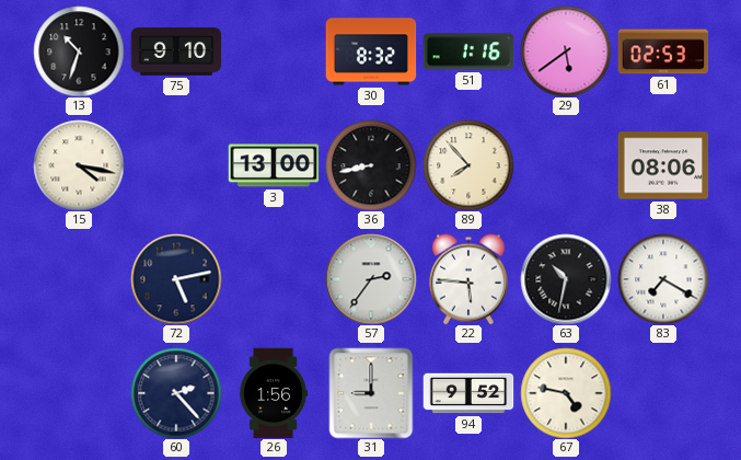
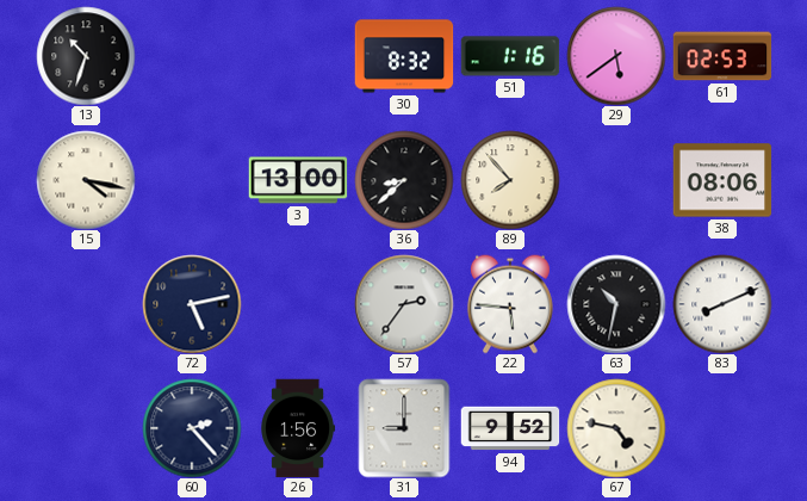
75: 9:10 -> none
36: 8:43 -> 8:38
83: 7:20 -> 8:11
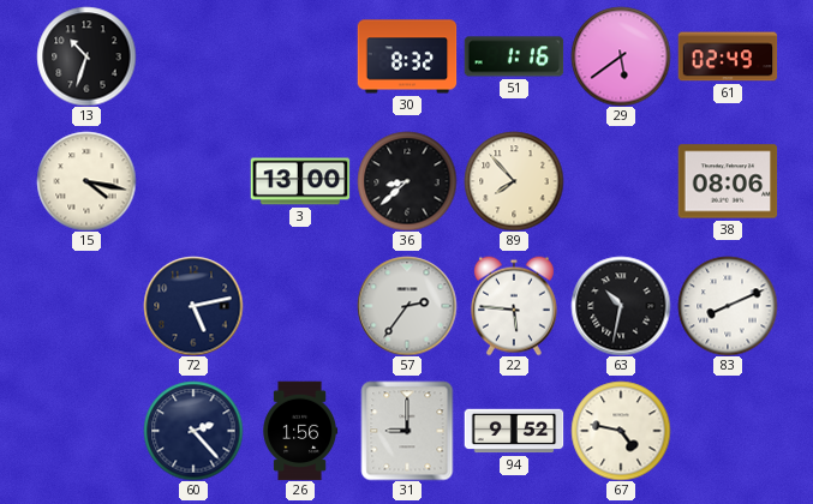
61: 02:53 -> 02:49
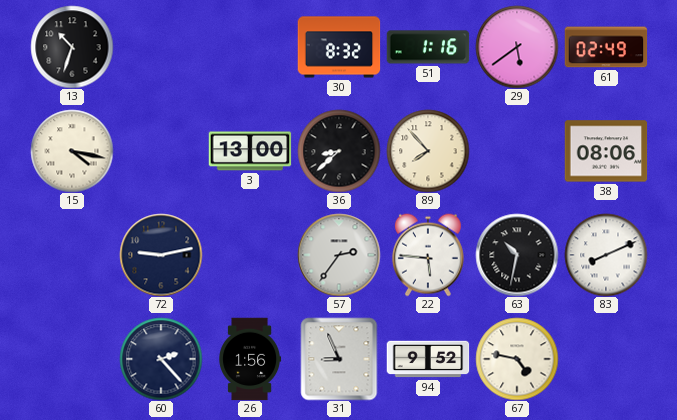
72: 5:13 -> 9:13
31: 9:00 -> 8:56
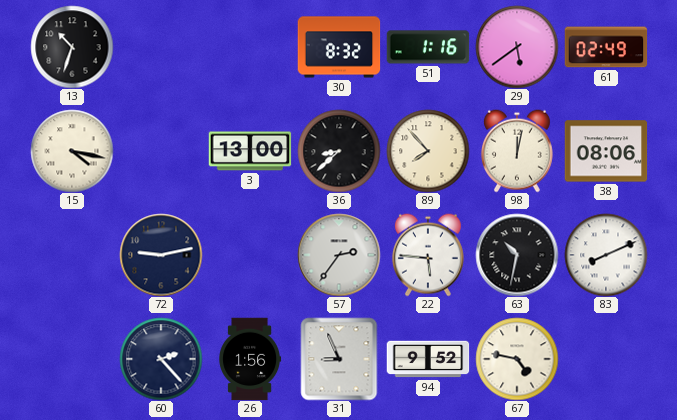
98: none -> 12:02
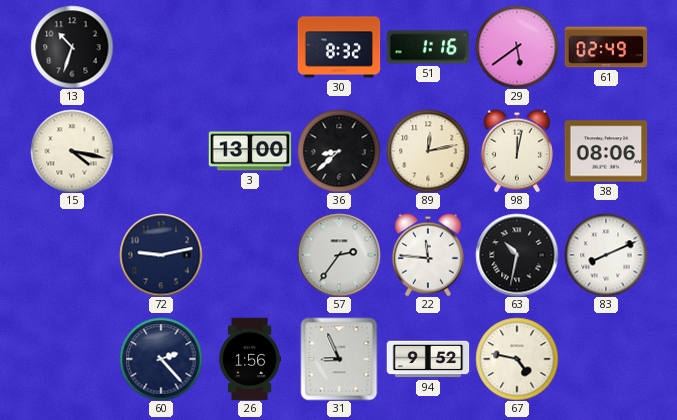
89: 7:53 -> 12:13
22: 5:46 -> 11:46
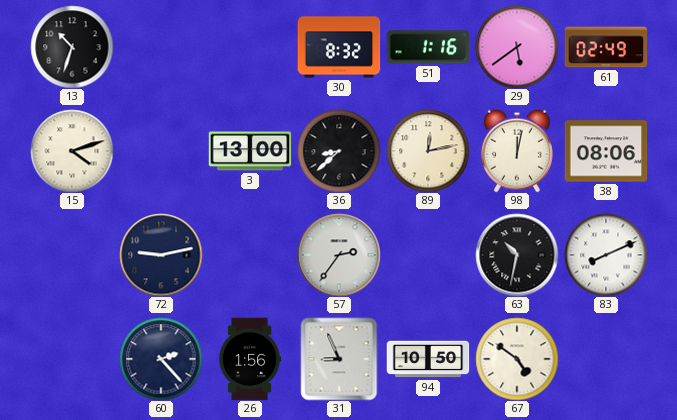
15: 4:17 -> 4:12
22: 11:46 -> none
94: 9:52 -> 10:50
67: 4:47 -> 4:51
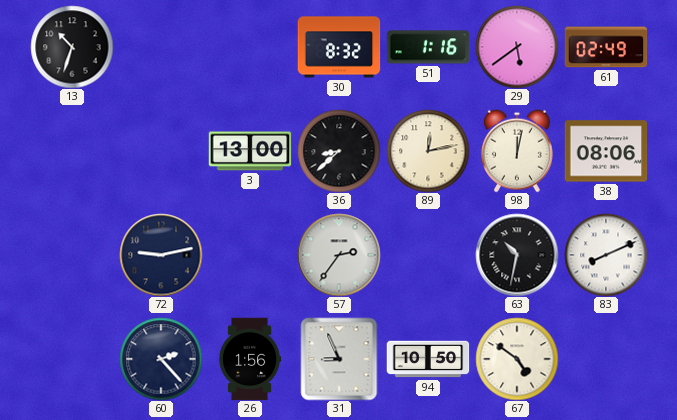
15: 4:12 -> none
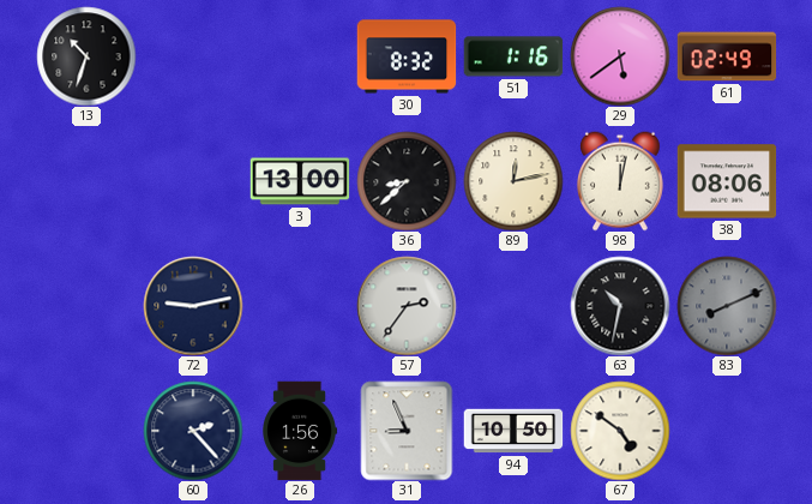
83 dial: white -> grey
